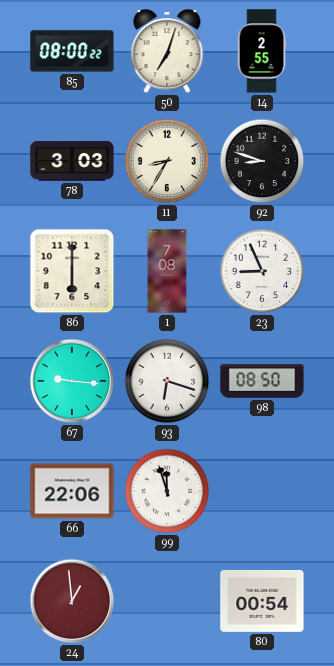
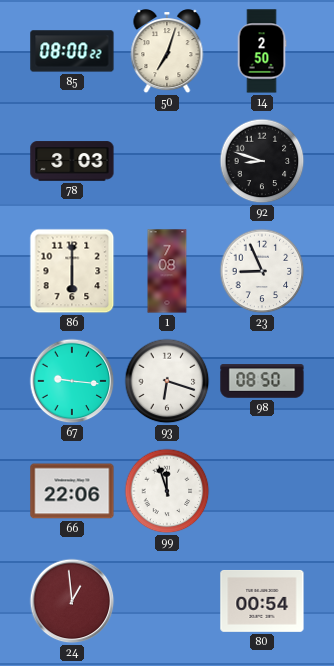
14: 2:55 -> 2:50
11: 8:35 -> none
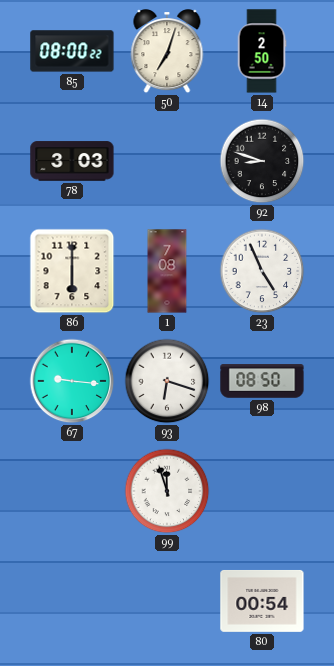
23: 8:56 -> 4:56
66: 22:06 -> none
24: 12:59 -> none
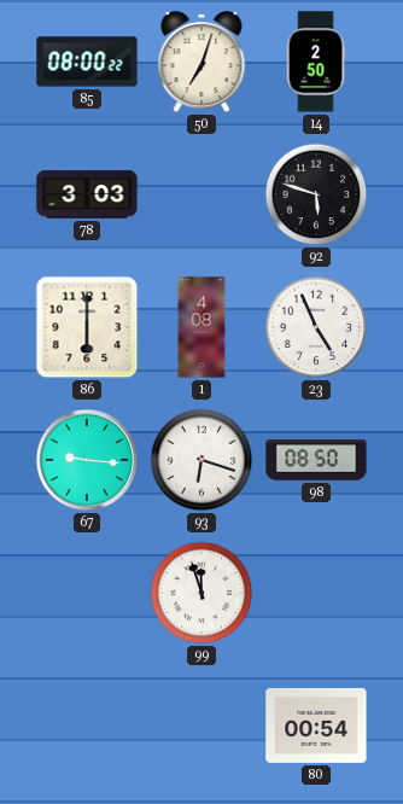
92: 8:48 -> 5:48
1: 7:08 -> 4:08
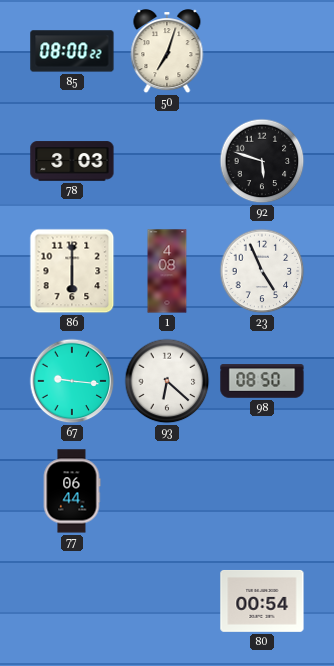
14: 2:50 -> none
93: 6:18 -> 6:22
77: none -> 06:44
99: 11:57 -> none
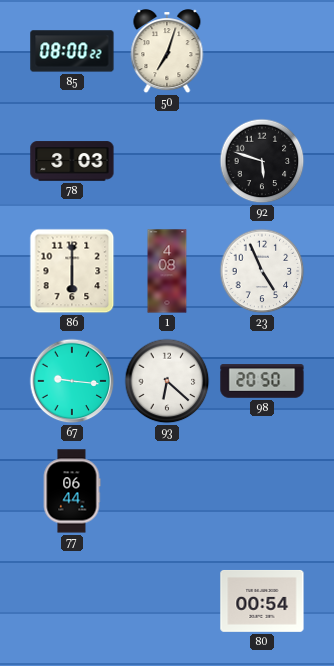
98: 08:50 -> 20:50
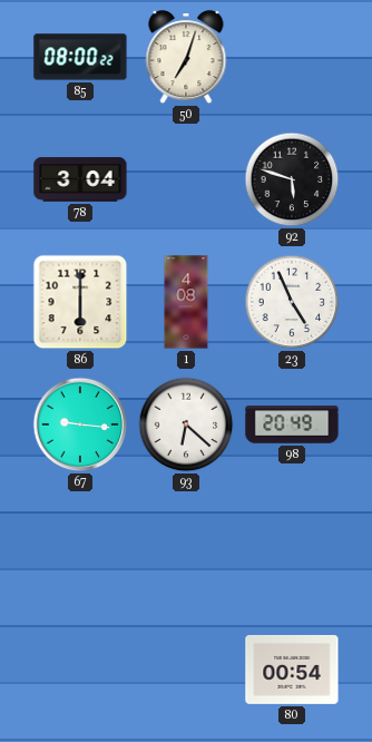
78: 3:03 -> 3:04
98: 20:50 -> 20:49
77: 06:44 -> none
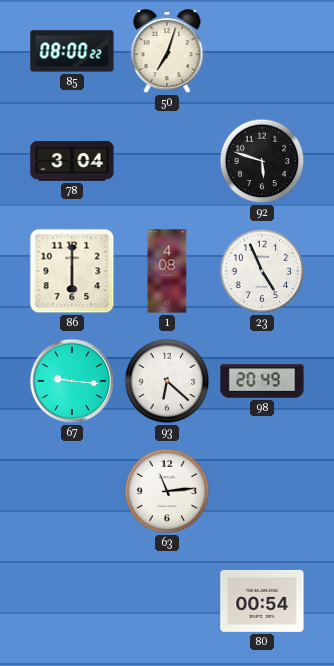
63: none -> 11:14
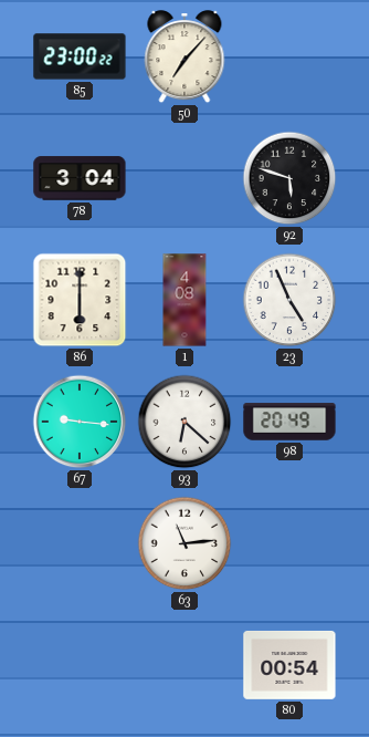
85: 08:00 -> 23:00
50: 7:03 -> 7:07
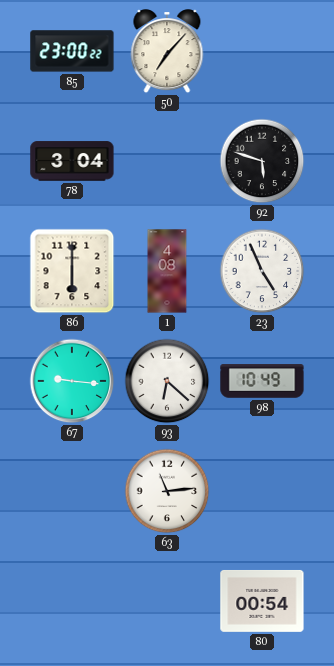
98: 20:49 -> 10:49
